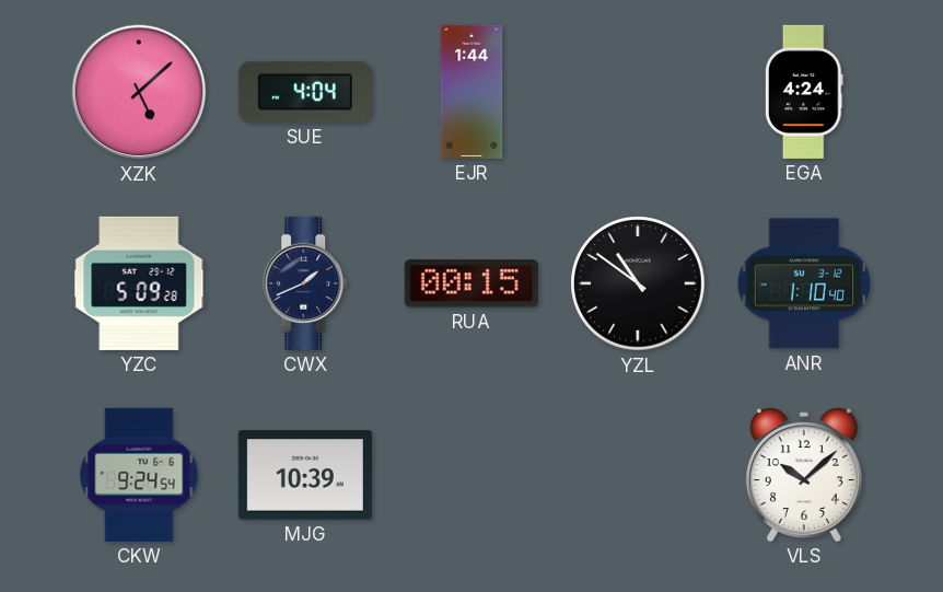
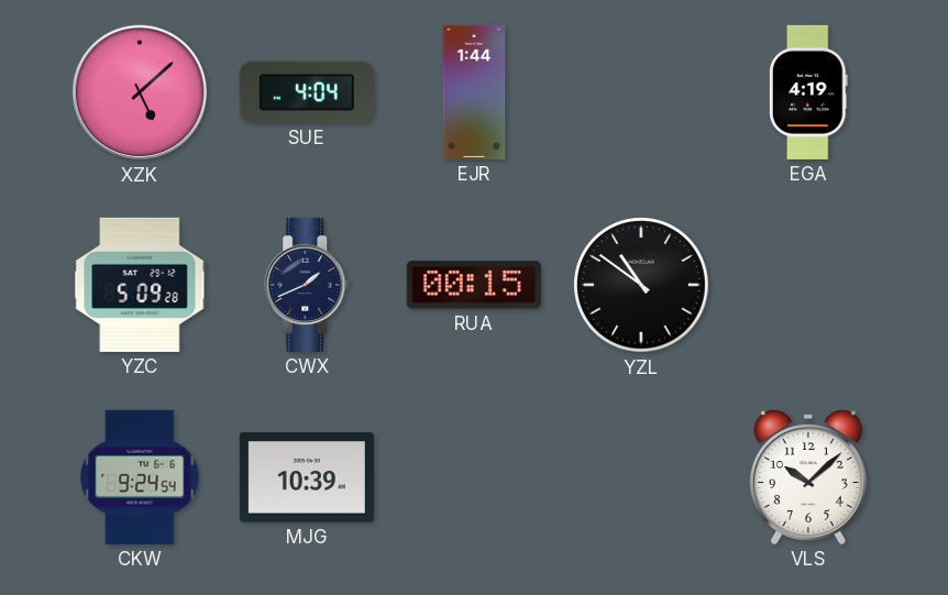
EGA: 4:24 -> 4:19
ANR: 1:10 -> none
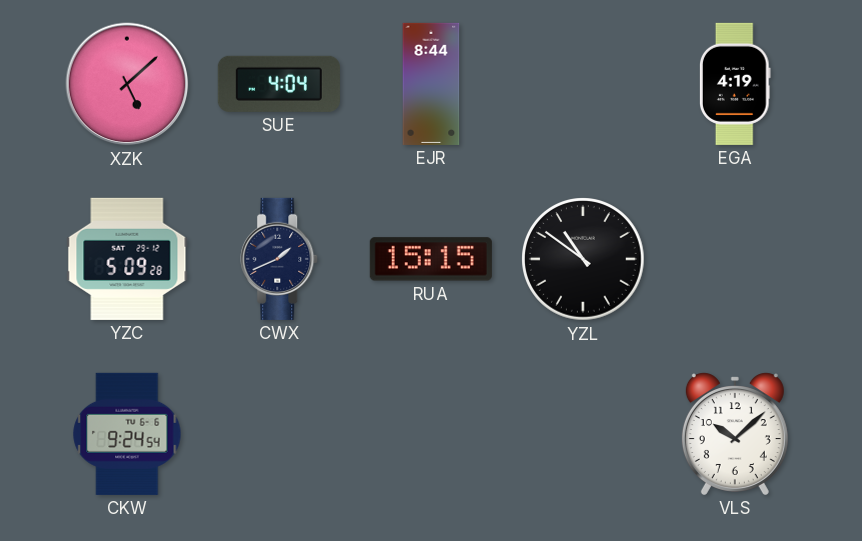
EJR: 1:44 -> 8:44
RUA: 00:15 -> 15:15
MJG: 10:39 -> none
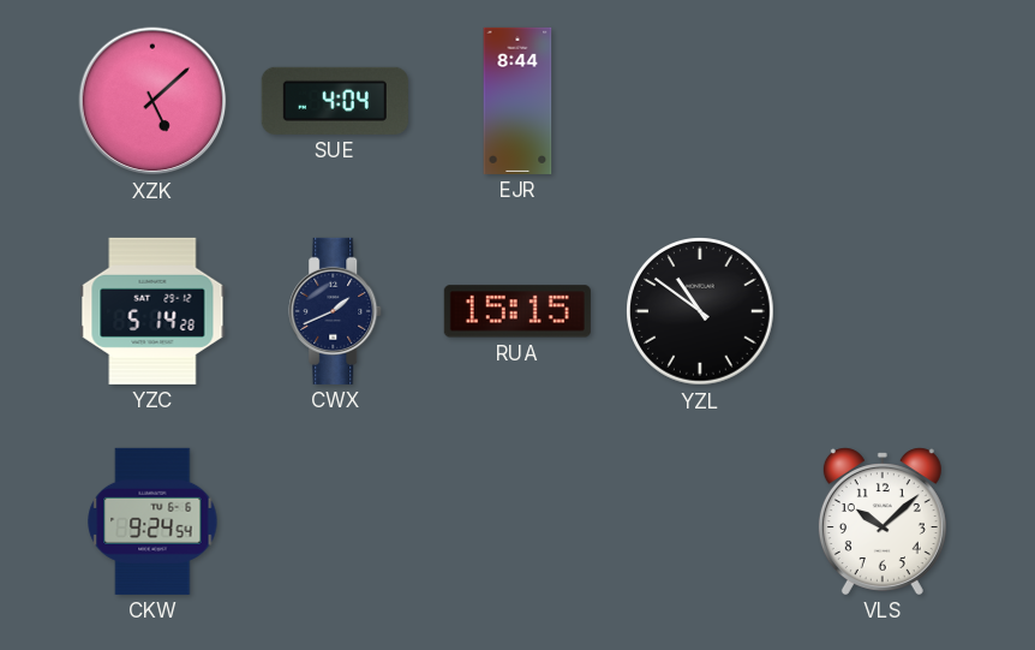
EGA: 4:19 -> none
YZC: 5:09 -> 5:14
